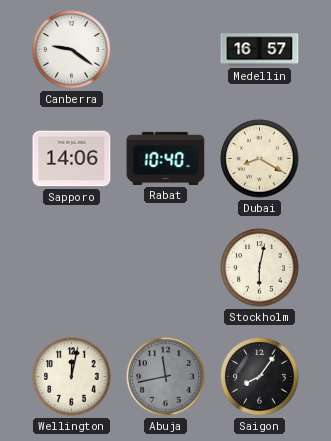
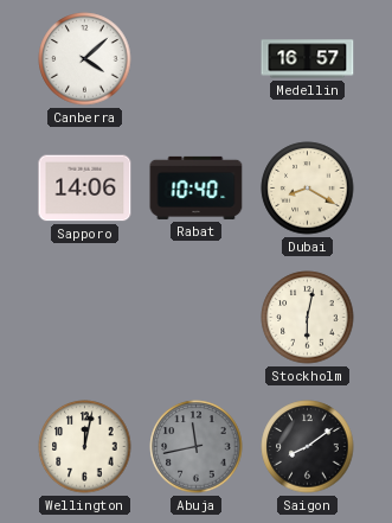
Canberra: 9:21 -> 4:08
Saigon: 8:06 -> 8:09
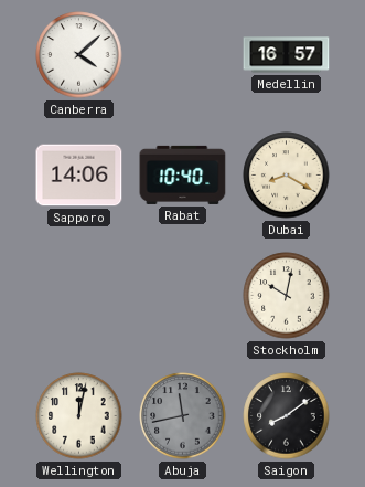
Stockholm: 6:02 -> 10:02
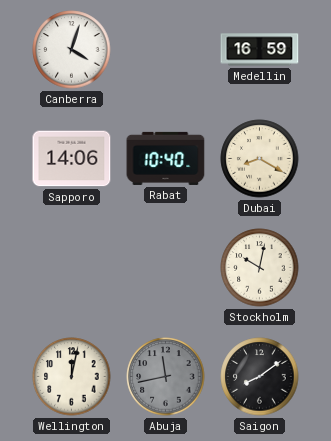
Canberra: 4:08 -> 4:03
Medellin: 16:57 -> 16:59
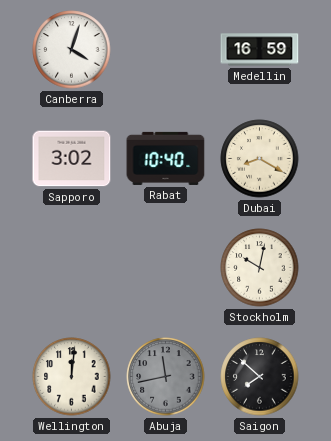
Sapporo: 14:06 -> 3:02
Wellington: 12:02 -> 12:01
Saigon: 8:09 -> 7:52
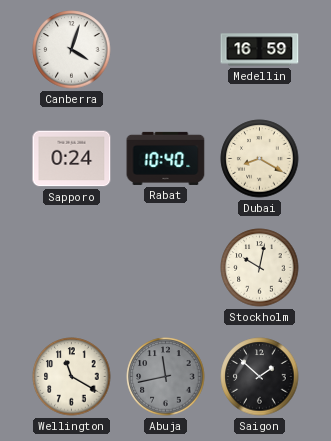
Sapporo: 3:02 -> 0:24
Wellington: 12:01 -> 11:20
Saigon: 7:52 -> 1:52
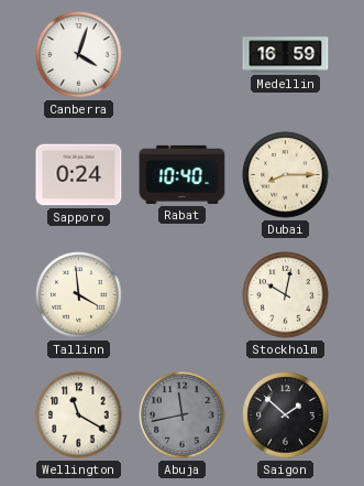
Dubai: 8:20 -> 8:15
Tallinn: none -> 3:59
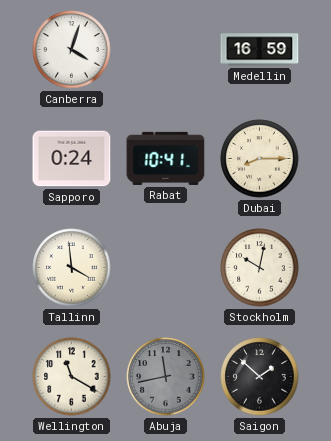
Rabat: 10:40 -> 10:41
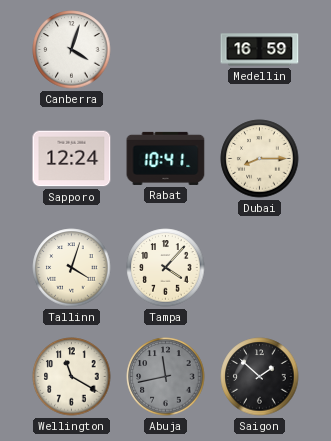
Sapporo: 0:24 -> 12:24
Tallinn: 3:59 -> 4:03
Tampa: none -> 4:07
Stockholm: 10:02 -> none
